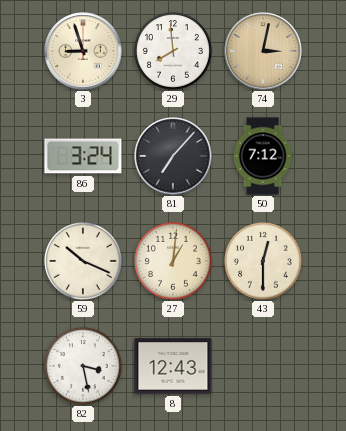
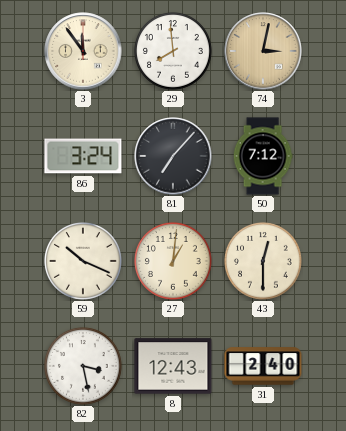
3: 8:57 -> 11:54
31: none -> 2:40
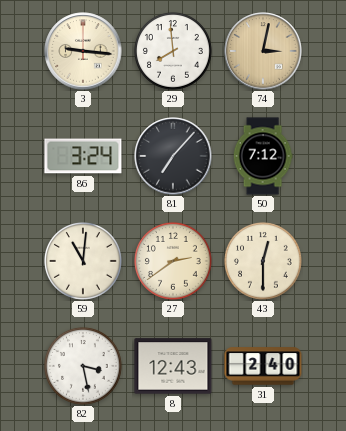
3: 11:54 -> 9:16
59: 10:19 -> 11:01
27: 1:01 -> 2:39
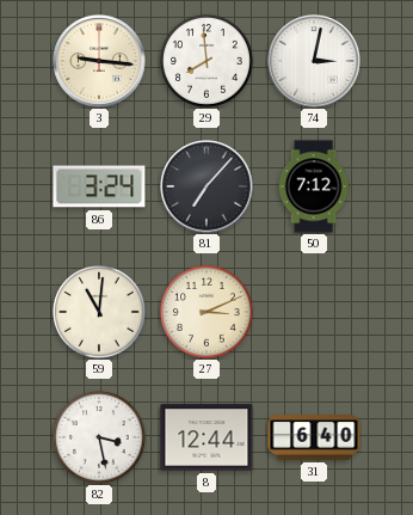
74 dial: champagne -> white
27: 2:39 -> 3:11
43: 12:30 -> none
8: 12:43 -> 12:44
31: 2:40 -> 6:40
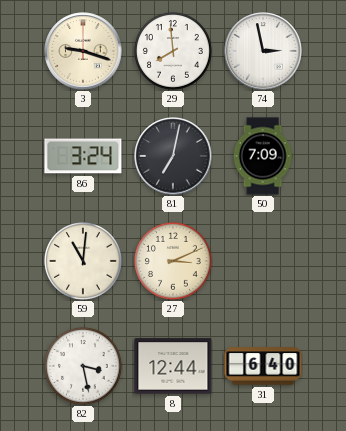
3: 9:16 -> 9:18
74: 3:02 -> 2:58
81: 7:07 -> 7:02
50: 7:12 -> 7:09
